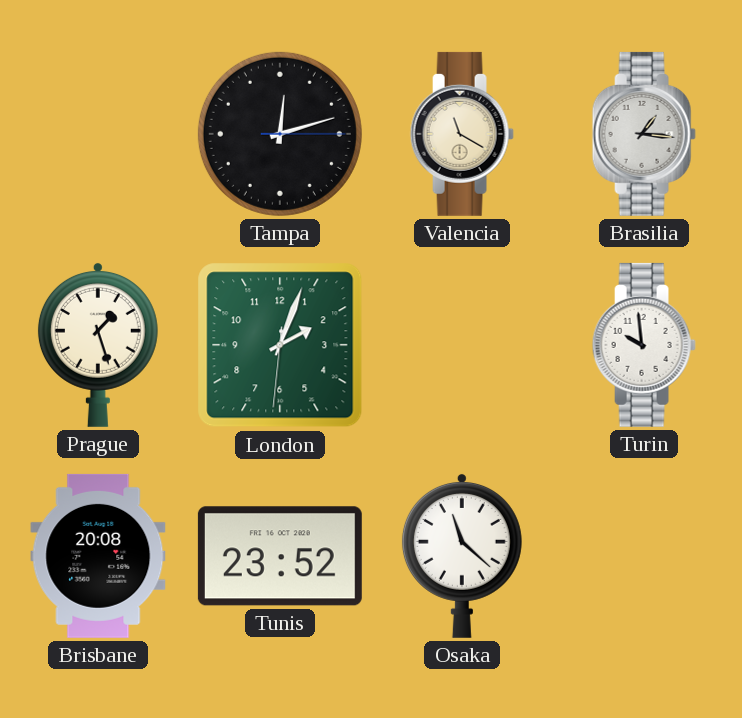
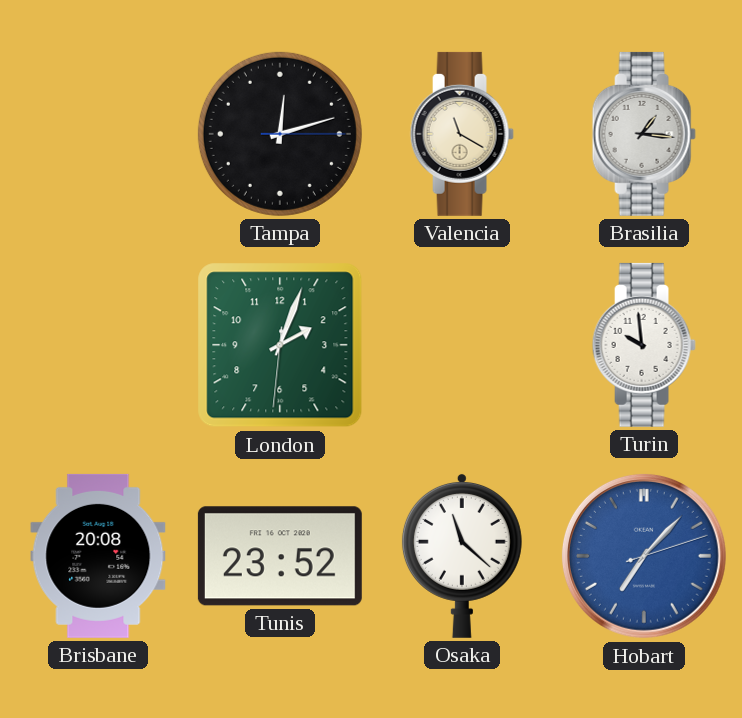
Prague: 1:27 -> none
Hobart: none -> 7:07
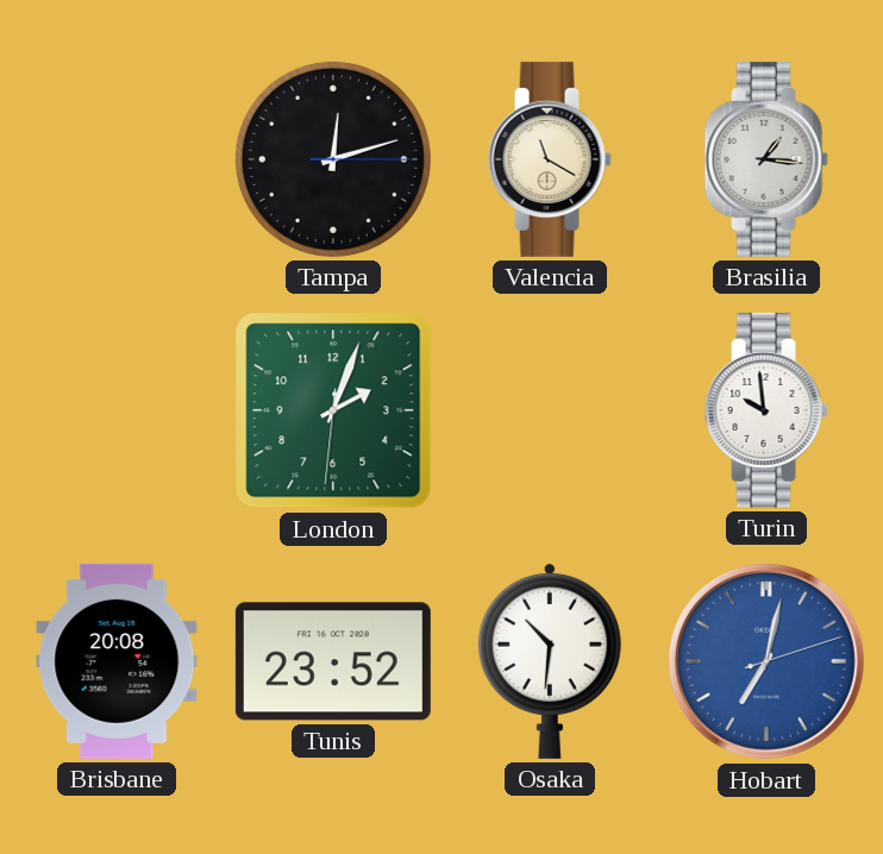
Osaka: 11:22 -> 10:31
Hobart: 7:07 -> 7:02
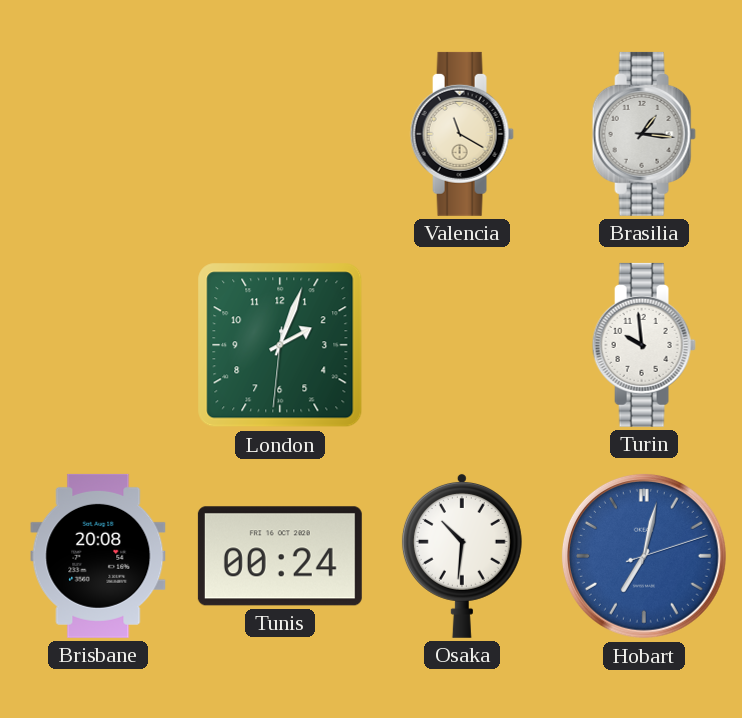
Tampa: 12:12 -> none
Tunis: 23:52 -> 00:24
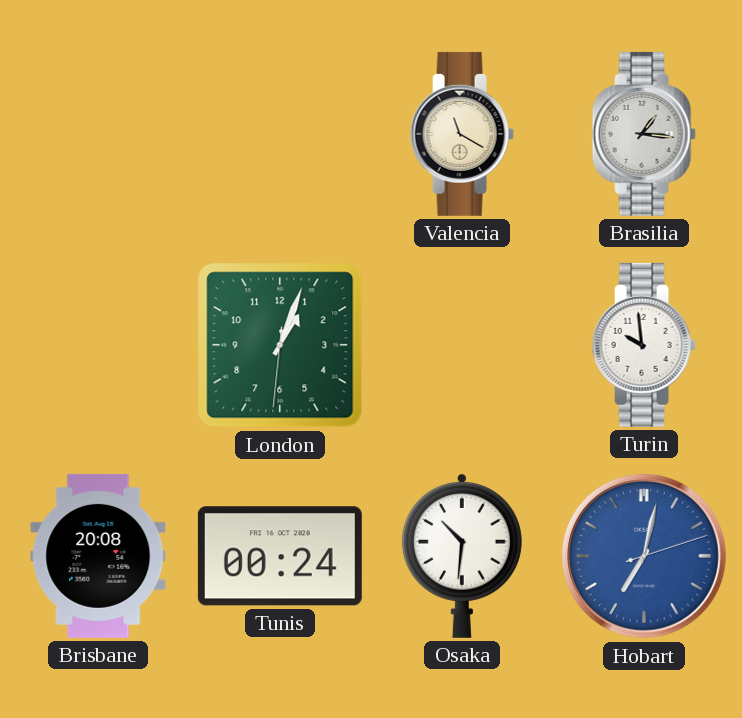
London: 2:03 -> 1:03
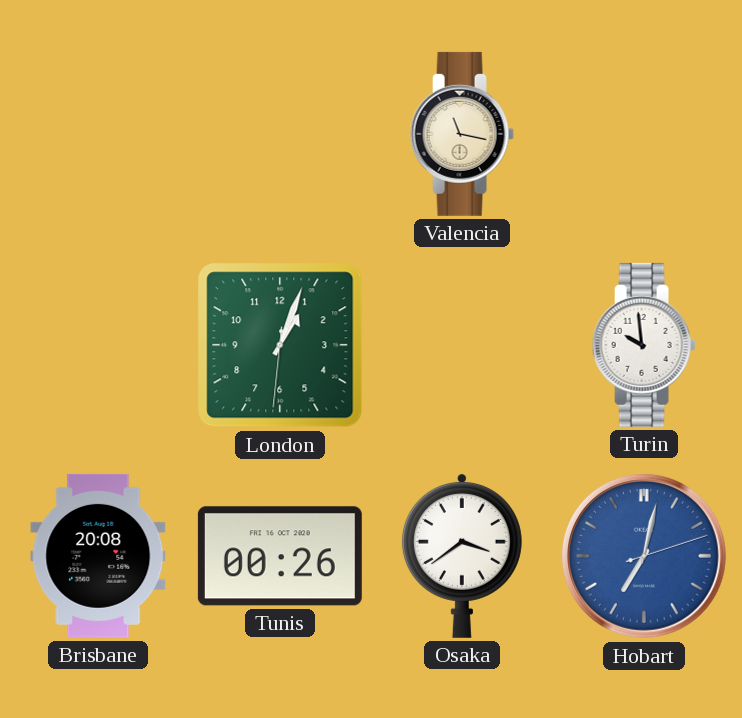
Valencia: 11:20 -> 11:17
Brasilia: 1:16 -> none
Tunis: 00:24 -> 00:26
Osaka: 10:31 -> 3:39
